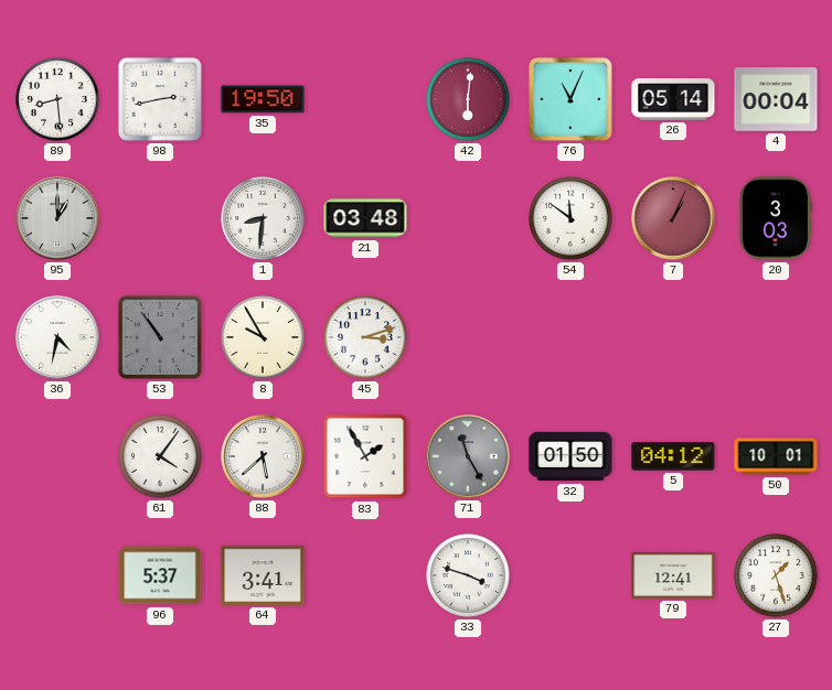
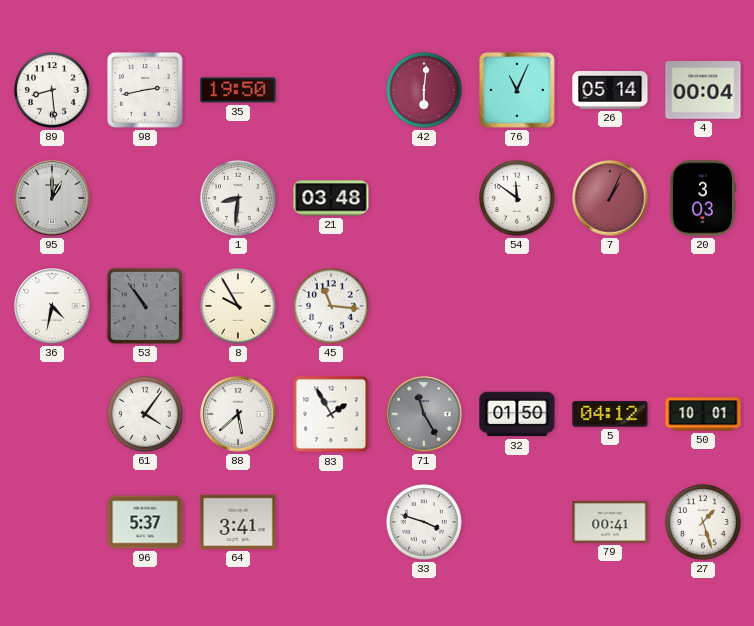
45: 3:12 -> 11:16
79: 12:41 -> 00:41
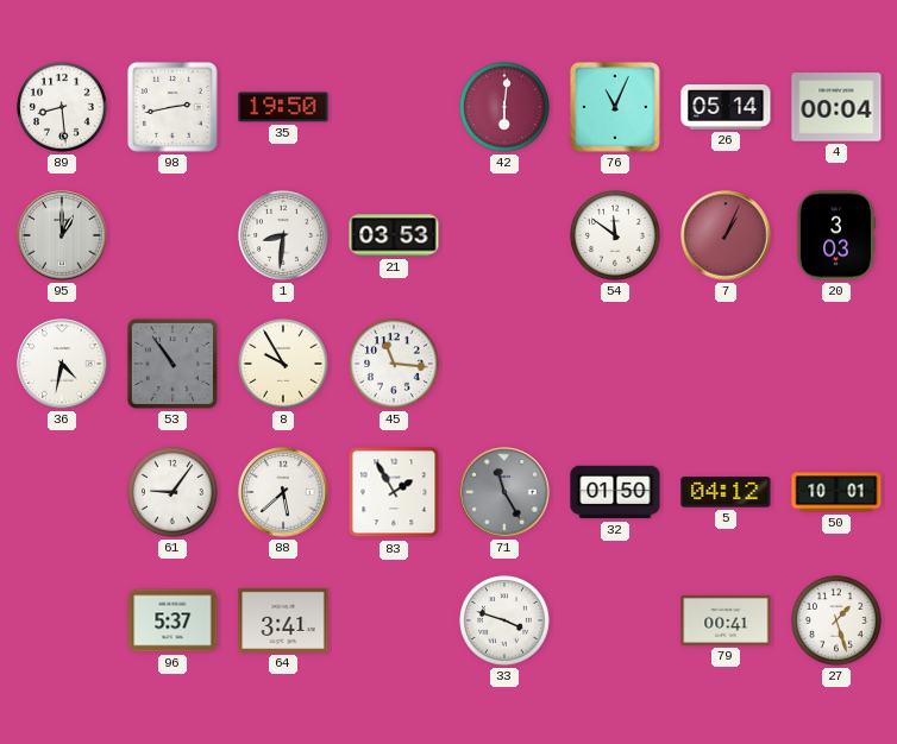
21: 03:48 -> 03:53
61: 4:06 -> 9:06
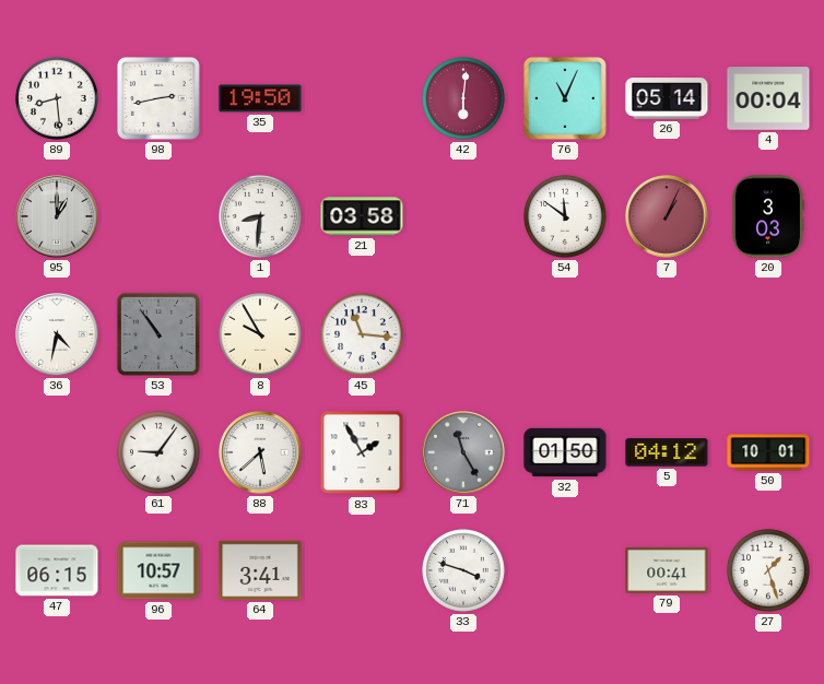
21: 03:53 -> 03:58
47: none -> 06:15
96: 5:37 -> 10:57
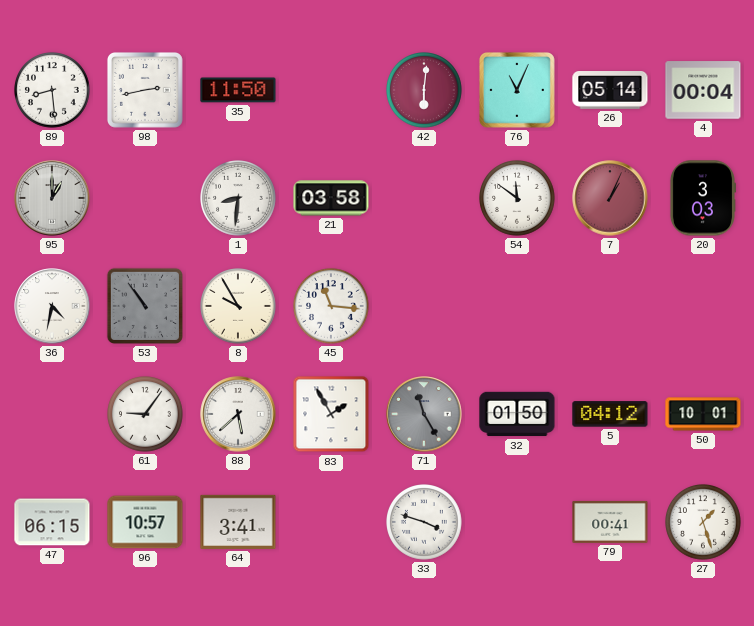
35: 19:50 -> 11:50
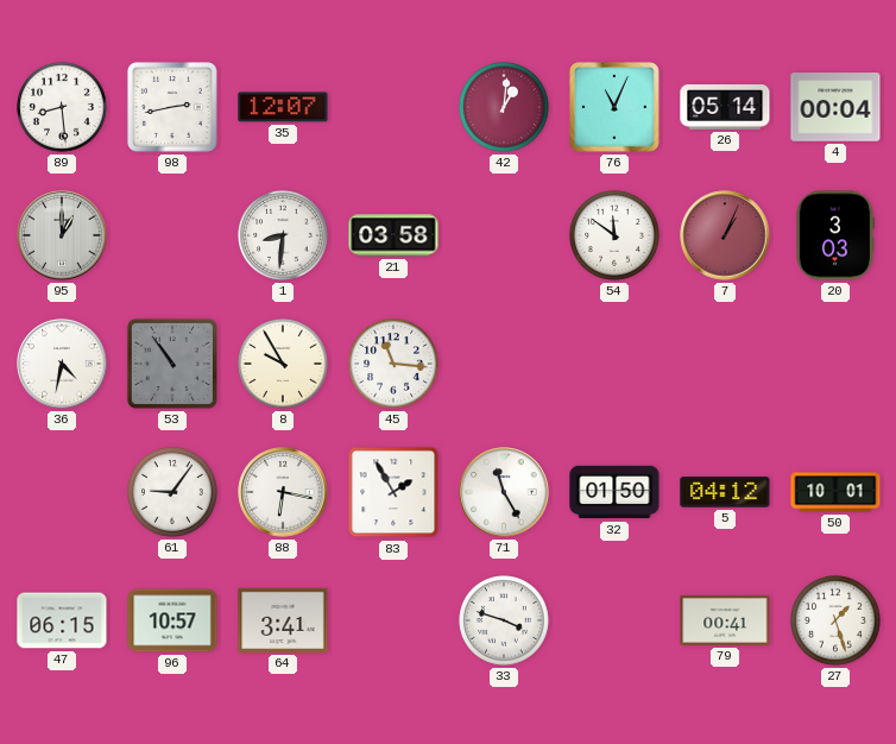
35: 11:50 -> 12:07
42: 6:01 -> 1:01
88: 5:38 -> 6:17
71 dial: grey -> white
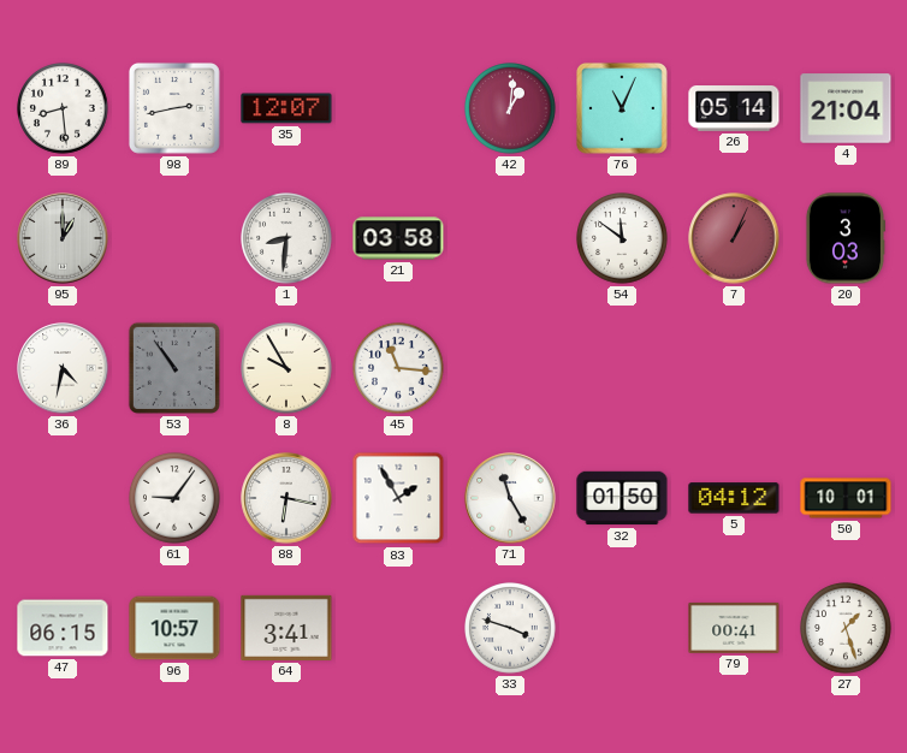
4: 00:04 -> 21:04
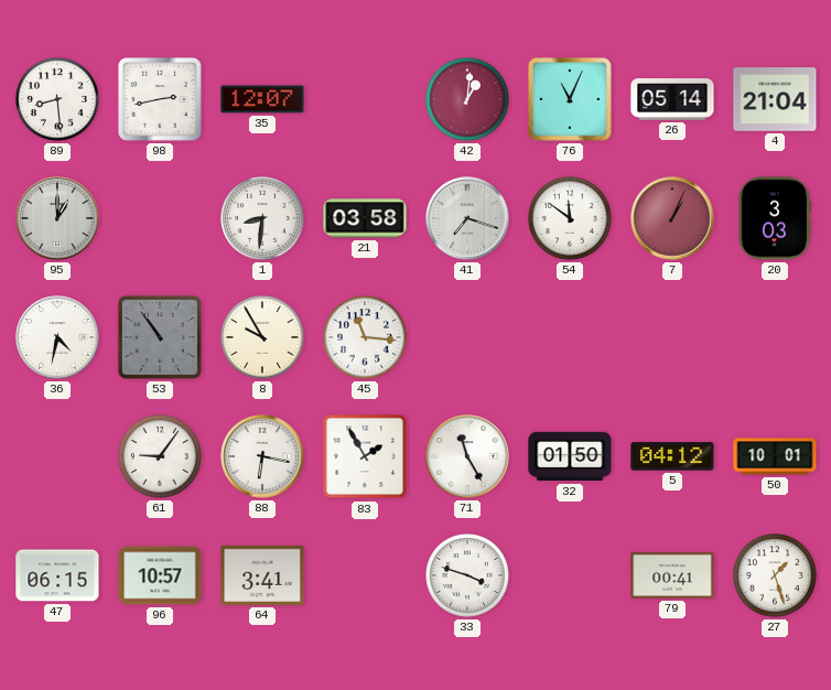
41: none -> 7:18
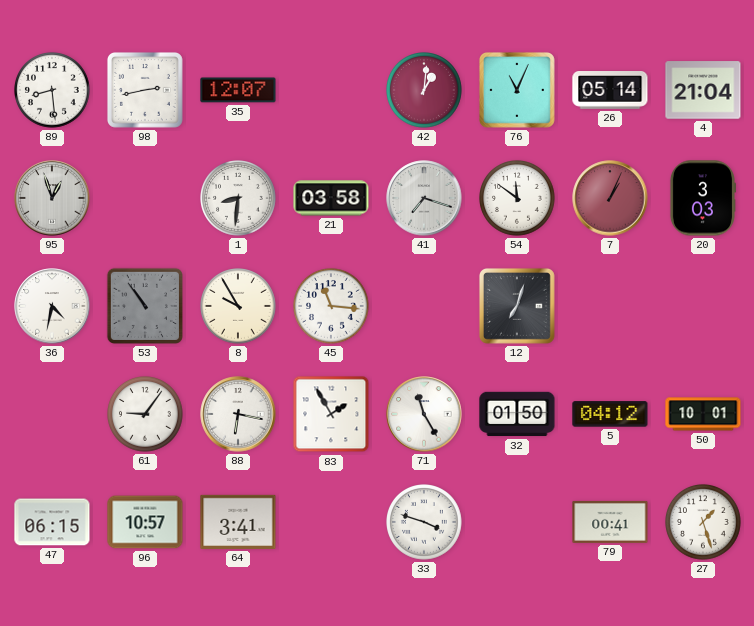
95: 1:00 -> 12:57
12: none -> 7:03
